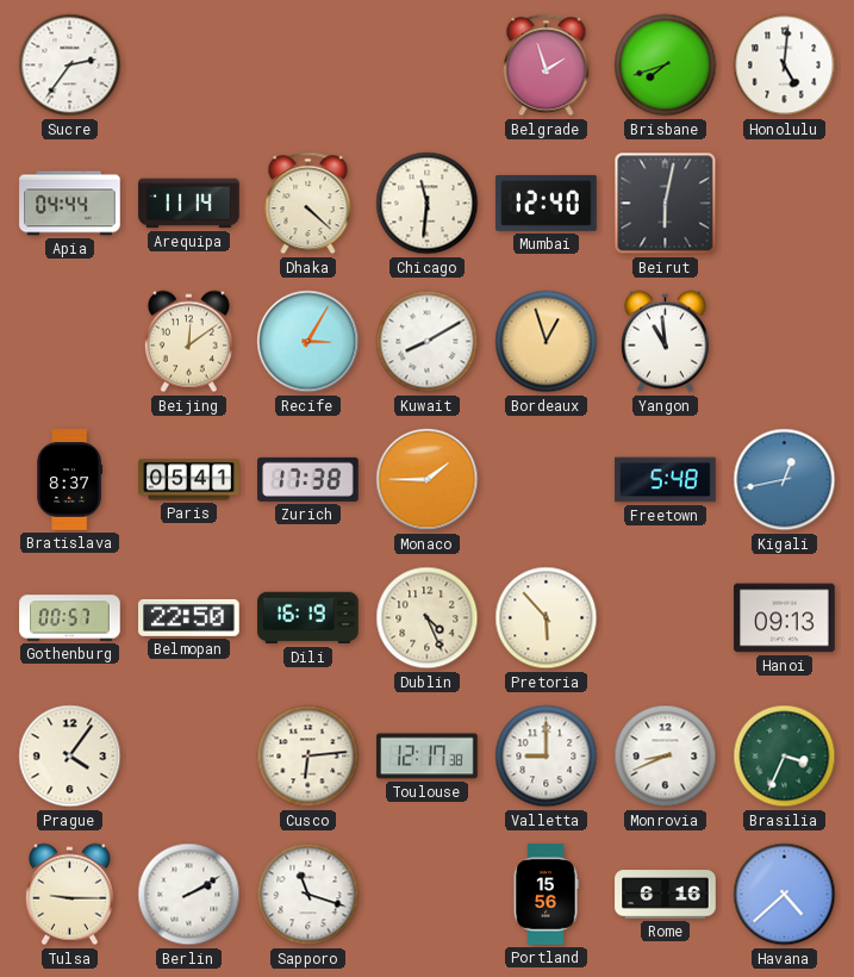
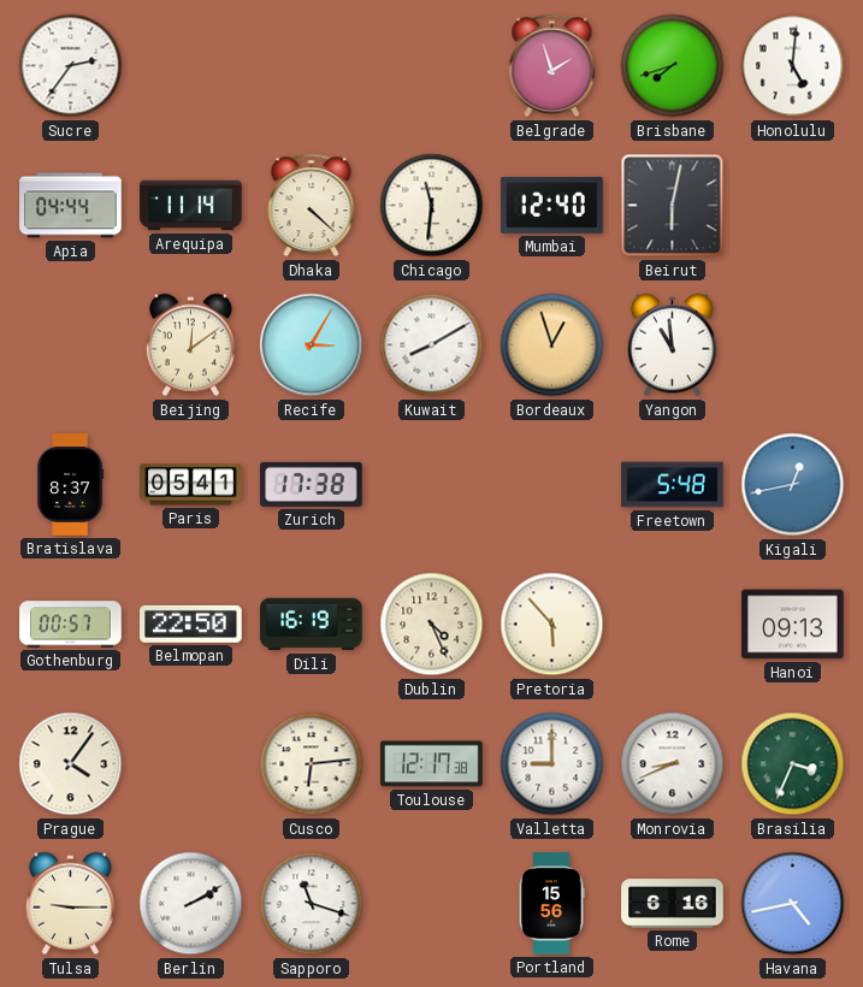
Monaco: 1:45 -> none
Havana: 4:38 -> 4:43
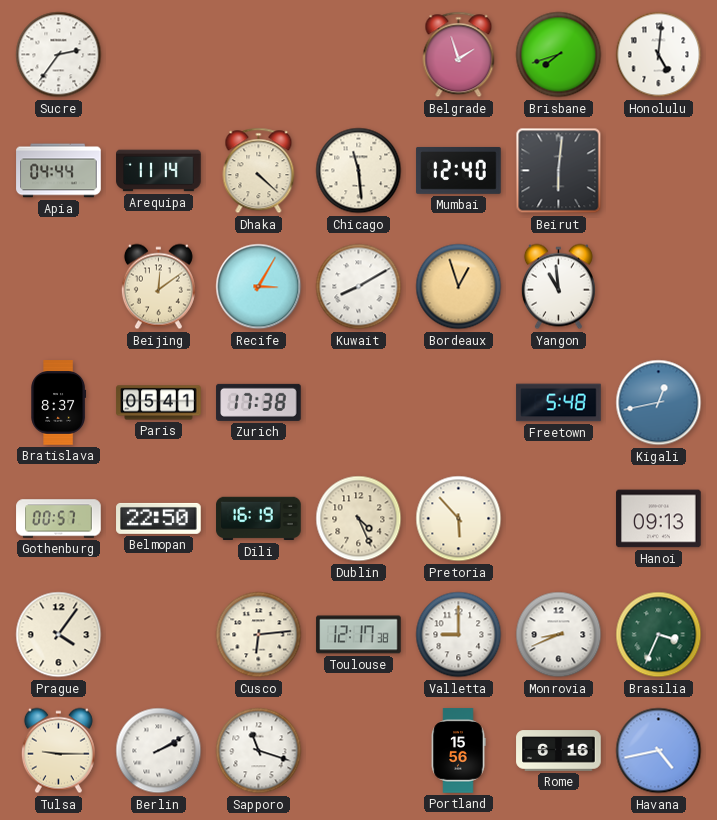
Chicago: 11:31 -> 11:29
Beirut: 6:02 -> 6:01
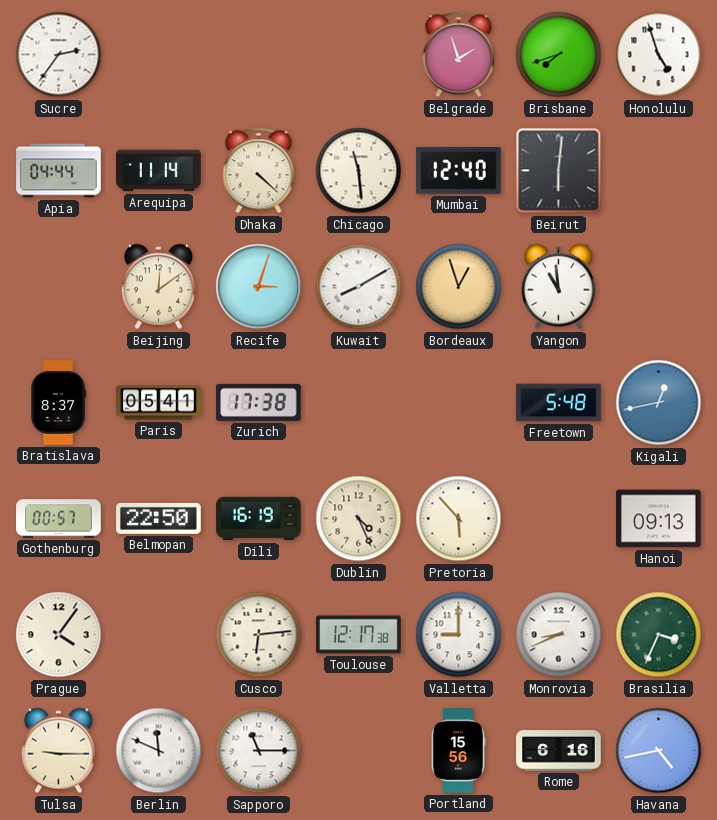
Honolulu: 5:01 -> 4:57
Recife: 3:05 -> 3:03
Berlin: 2:10 -> 11:49
Sapporo: 11:18 -> 11:15
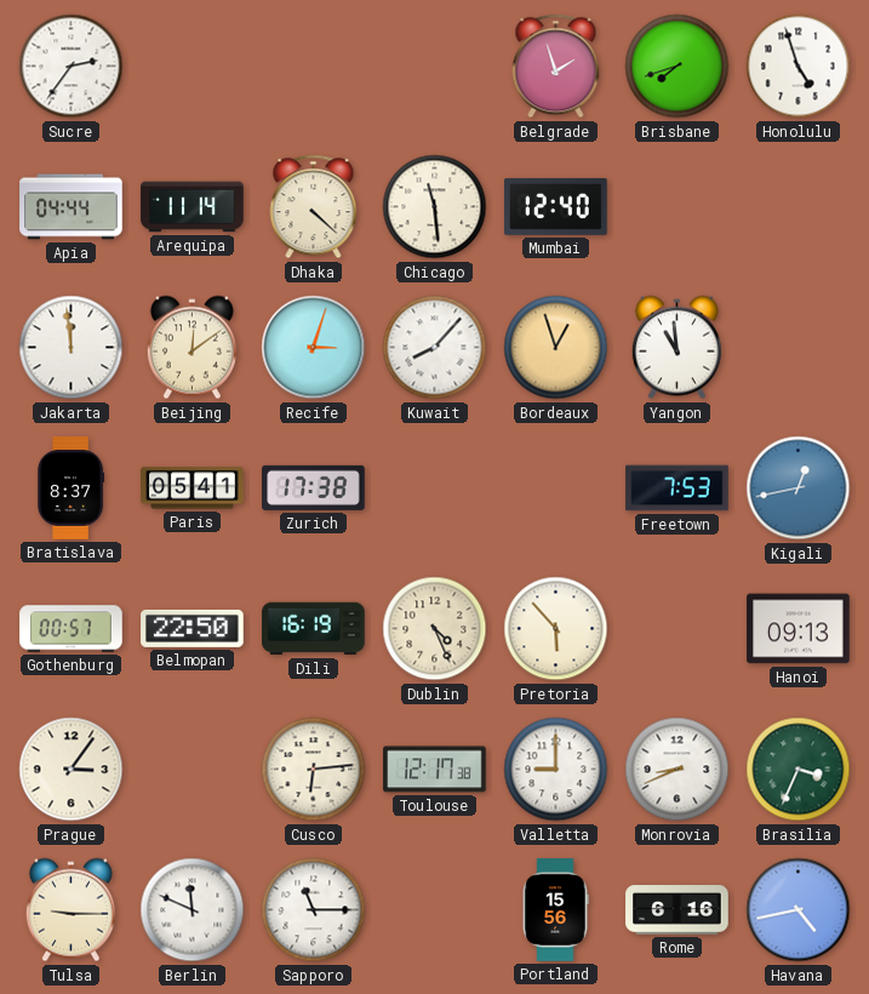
Beirut: 6:01 -> none
Jakarta: none -> 11:59
Kuwait: 8:10 -> 8:07
Freetown: 5:48 -> 7:53
Prague: 4:06 -> 3:06
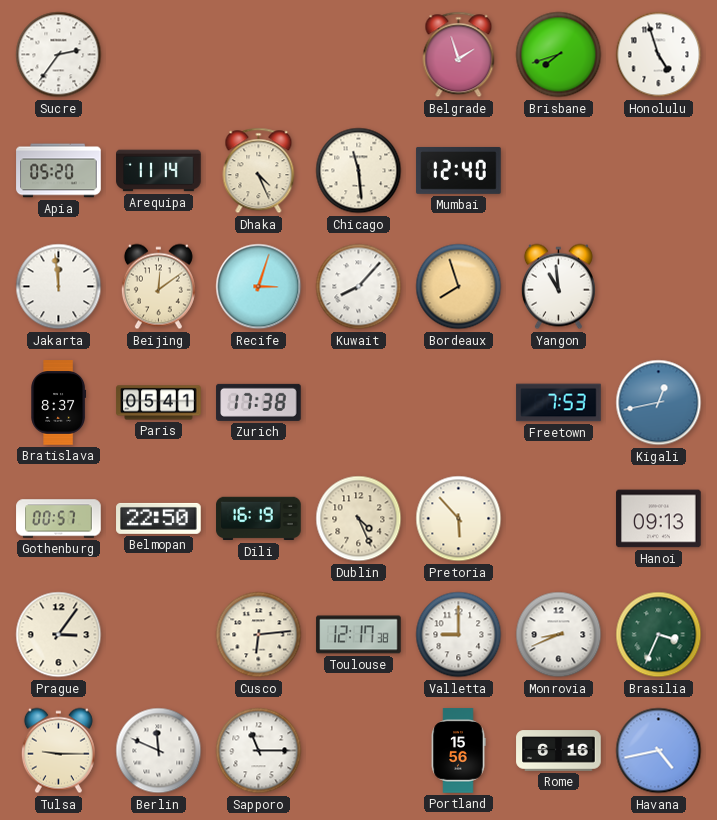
Apia: 04:44 -> 05:20
Dhaka: 4:22 -> 4:26
Bordeaux: 12:57 -> 7:57
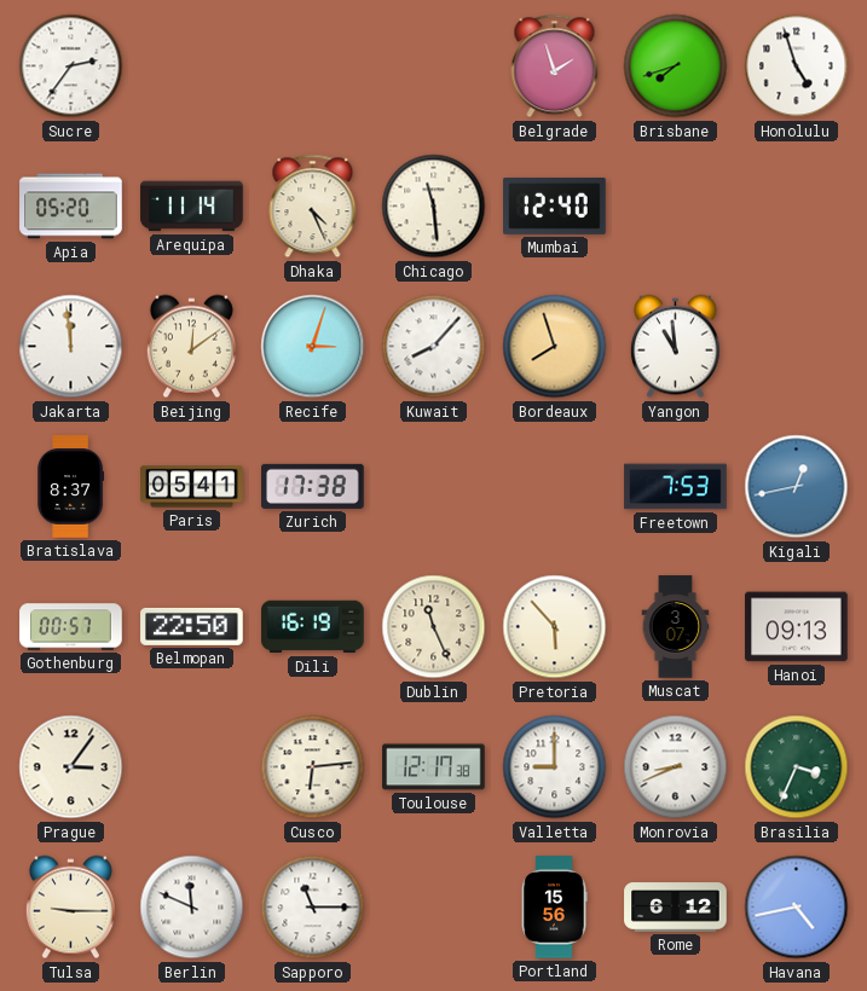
Dublin: 4:26 -> 11:26
Muscat: none -> 3:07
Rome: 6:16 -> 6:12
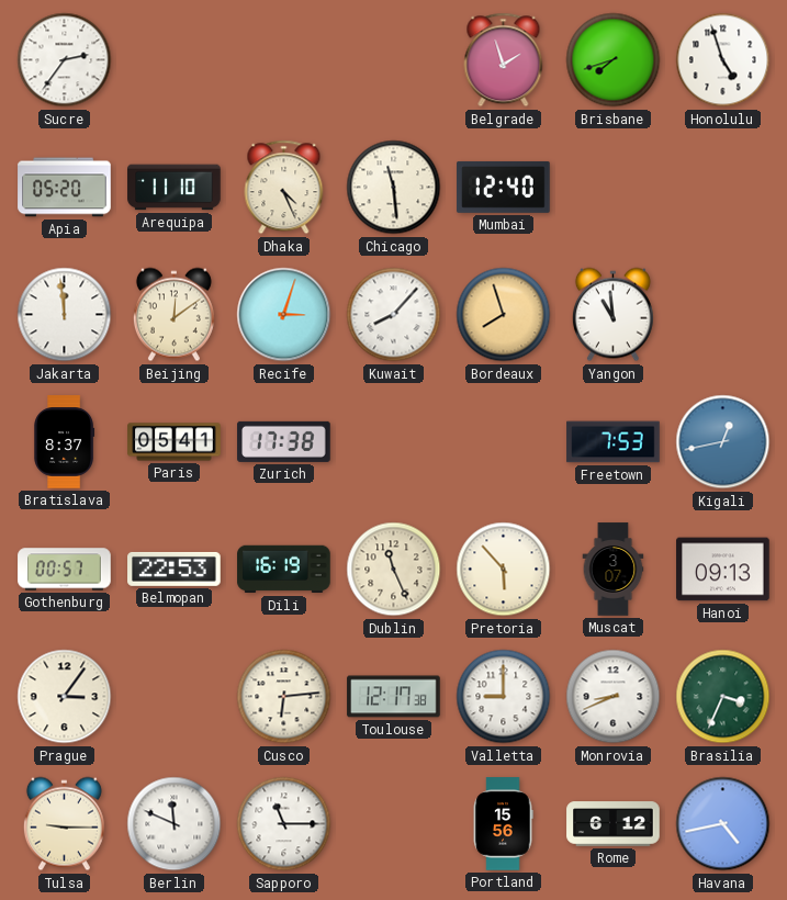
Arequipa: 11:14 -> 11:10
Belmopan: 22:50 -> 22:53
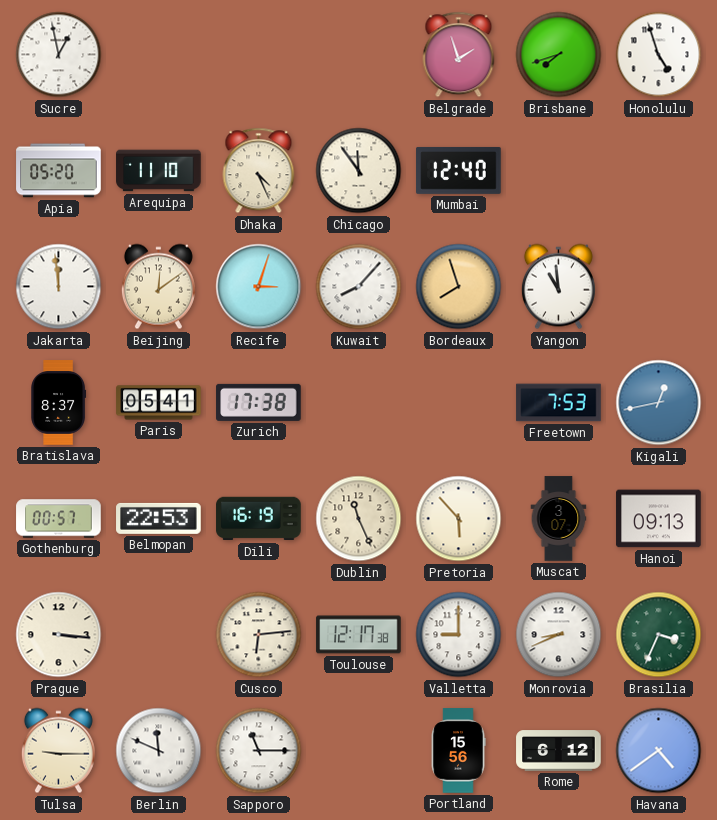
Sucre: 2:36 -> 12:58
Chicago: 11:29 -> 11:54
Prague: 3:06 -> 3:16
Havana: 4:43 -> 4:39
